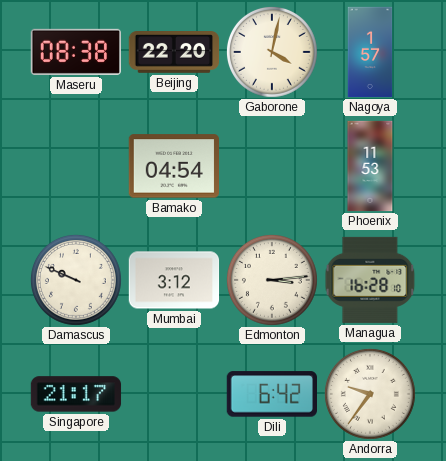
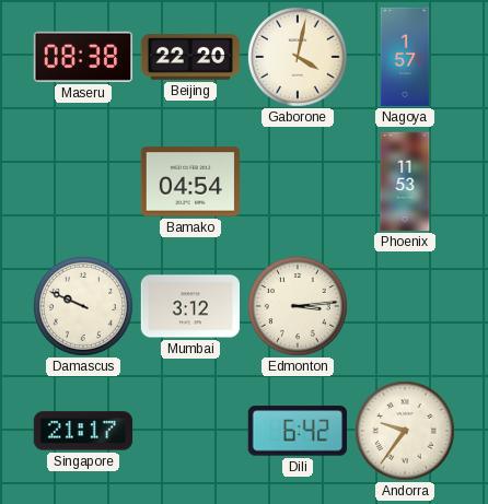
Managua: 16:28 -> none
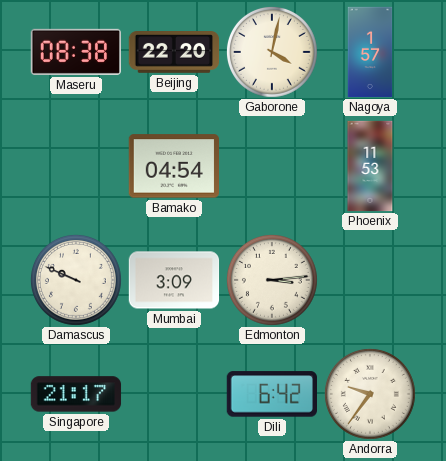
Mumbai: 3:12 -> 3:09
